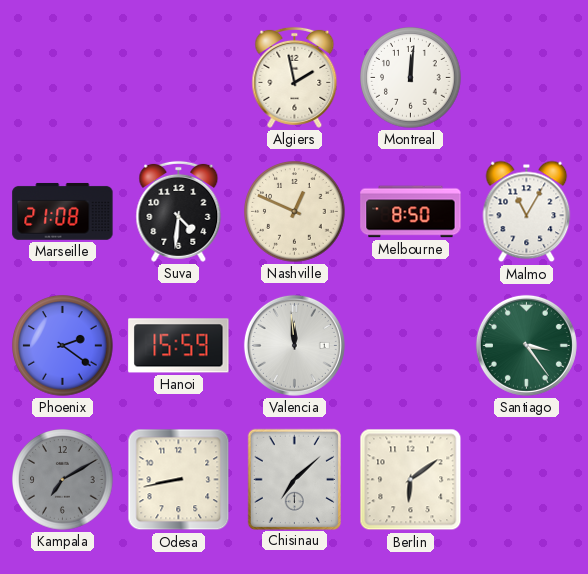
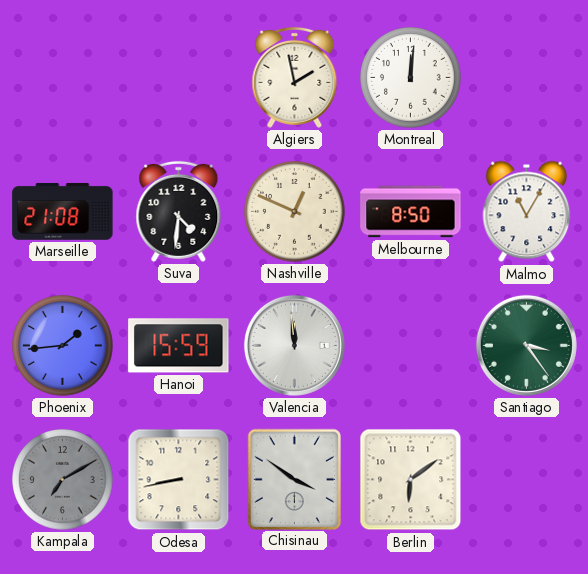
Phoenix: 2:21 -> 1:44
Chisinau: 7:08 -> 3:51
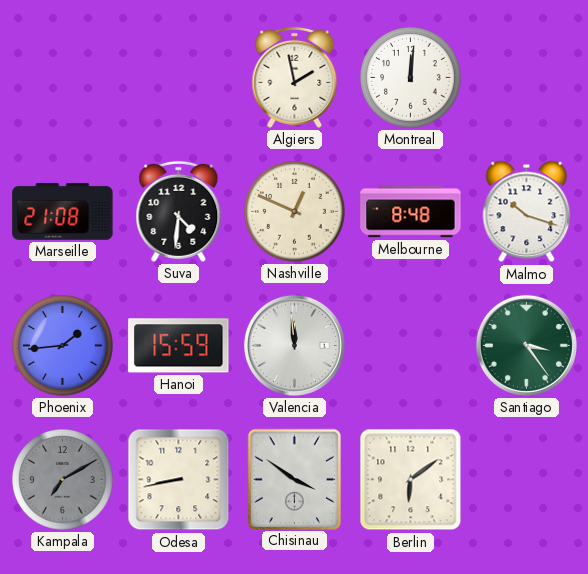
Melbourne: 8:50 -> 8:48
Malmo: 11:05 -> 10:18
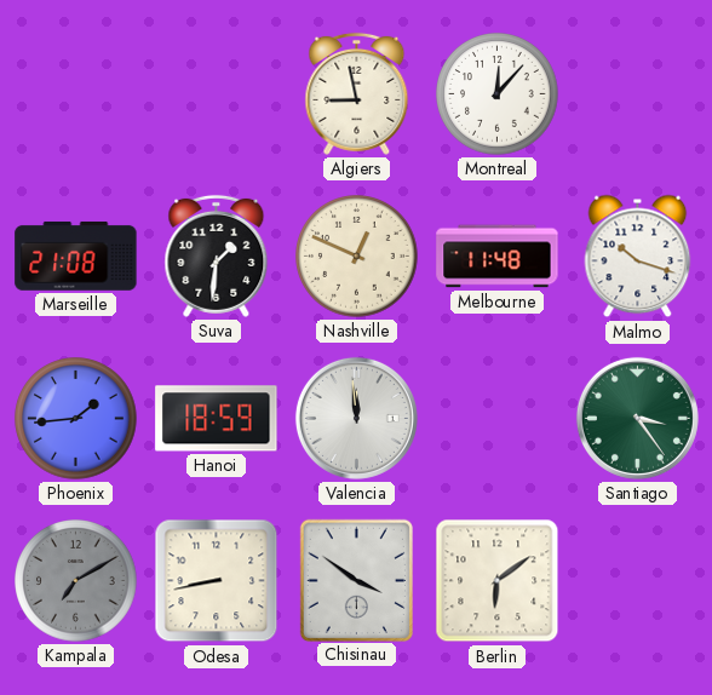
Algiers: 1:58 -> 8:58
Montreal: 12:01 -> 12:07
Suva: 4:31 -> 1:31
Melbourne: 8:48 -> 11:48
Hanoi: 15:59 -> 18:59
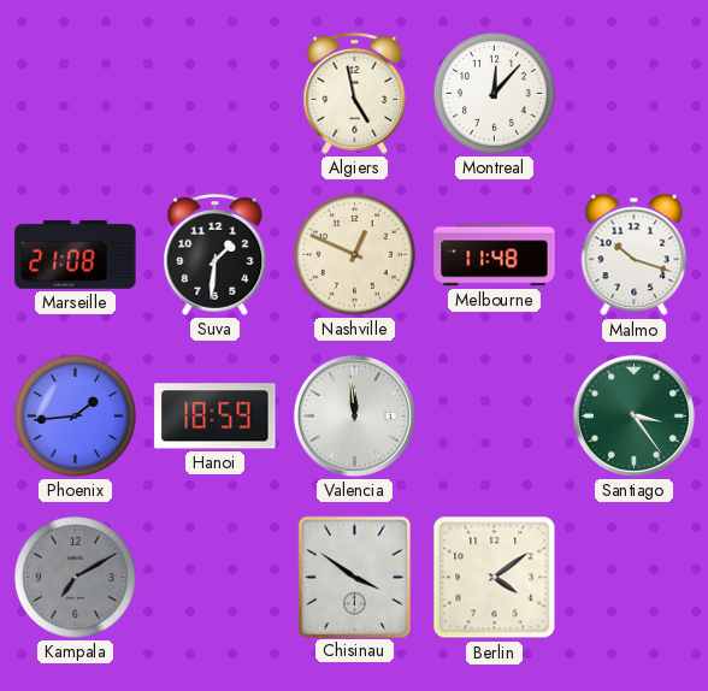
Algiers: 8:58 -> 4:58
Odesa: 8:43 -> none
Berlin: 6:09 -> 4:09
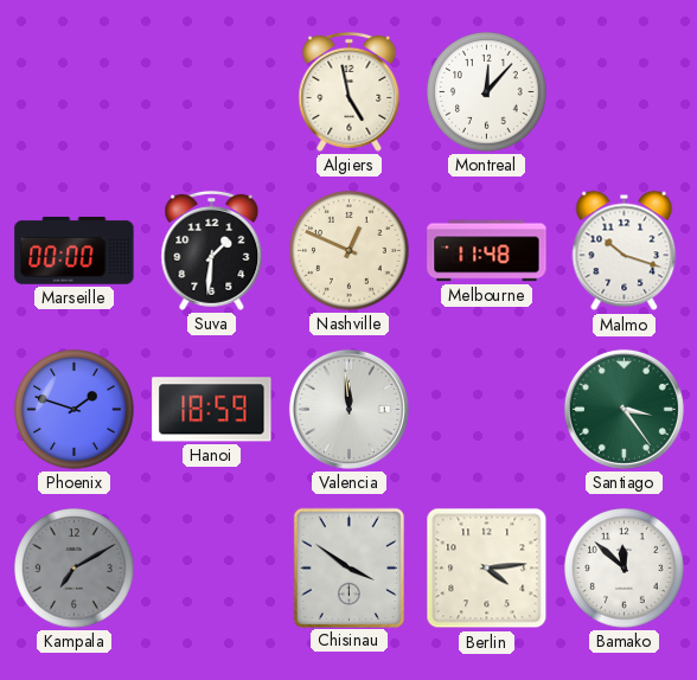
Marseille: 21:08 -> 00:00
Phoenix: 1:44 -> 1:48
Berlin: 4:09 -> 4:14
Bamako: none -> 11:52
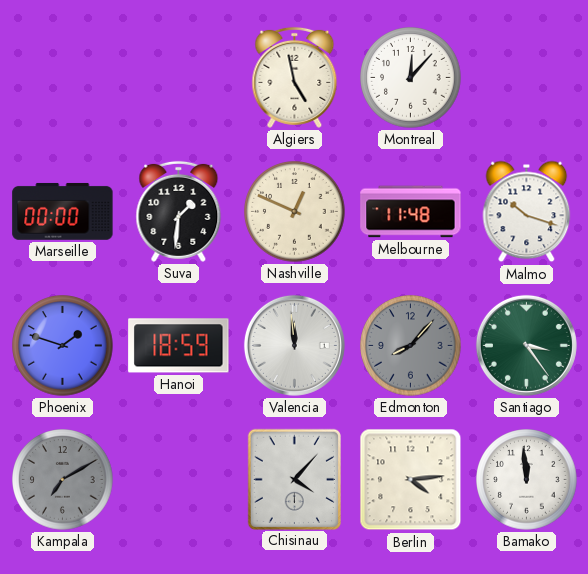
Edmonton: none -> 8:07
Chisinau: 3:51 -> 4:07
Bamako: 11:52 -> 11:59
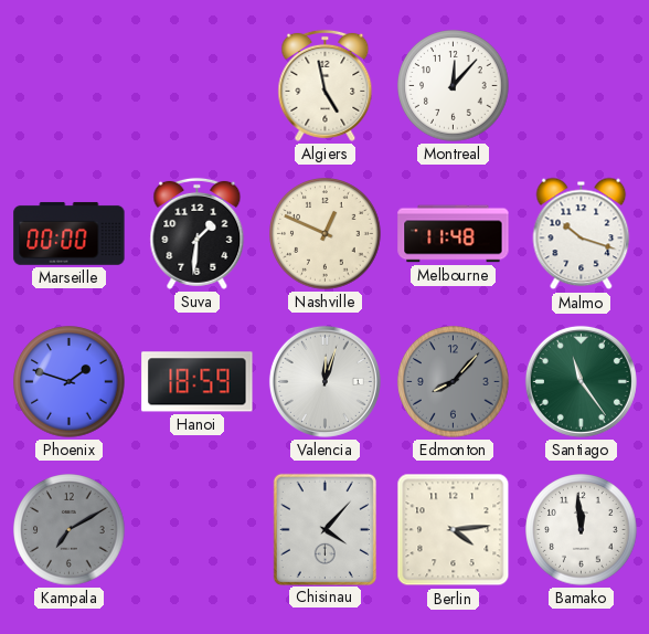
Valencia: 11:59 -> 12:03
Santiago: 3:24 -> 11:24
